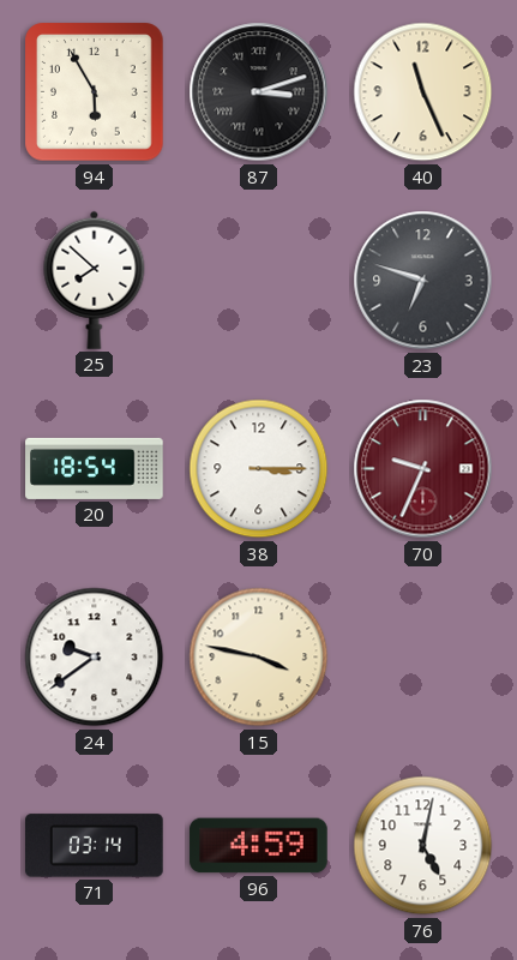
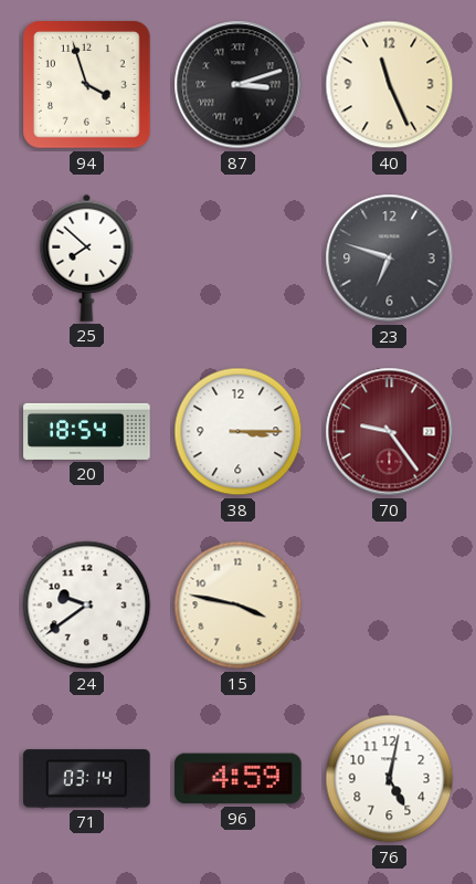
94: 5:55 -> 3:57
70: 9:34 -> 9:24
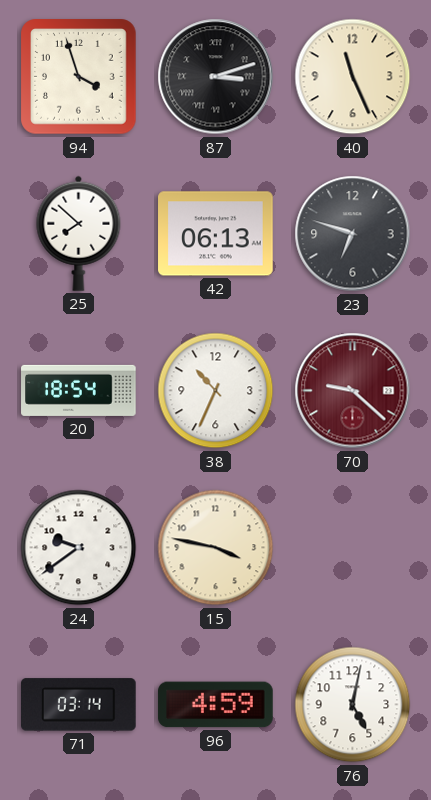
42: none -> 06:13
38: 3:15 -> 10:34
70: 9:24 -> 9:22
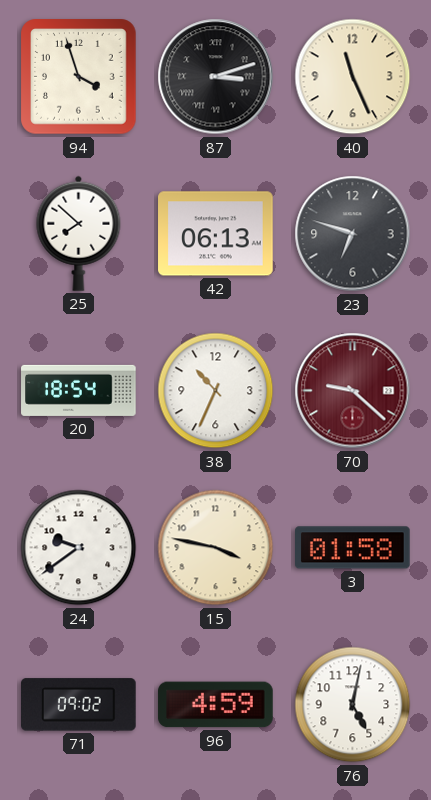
3: none -> 01:58
71: 03:14 -> 09:02
